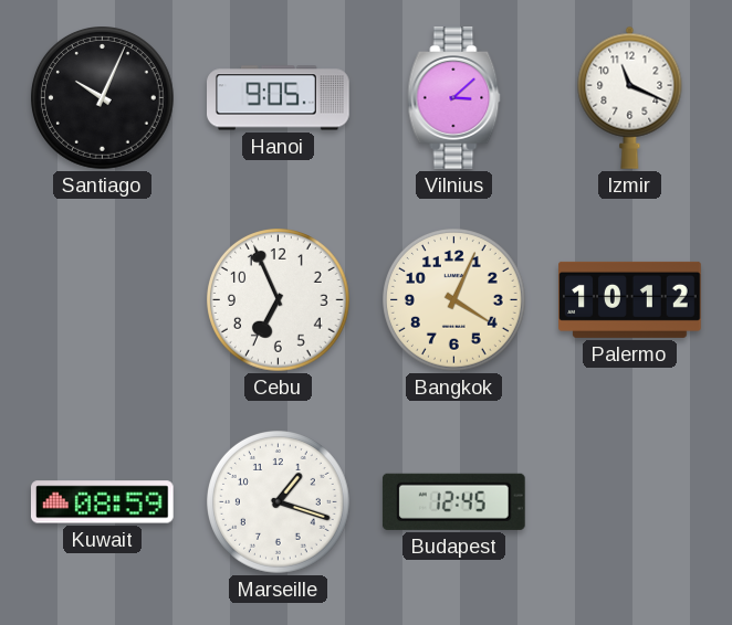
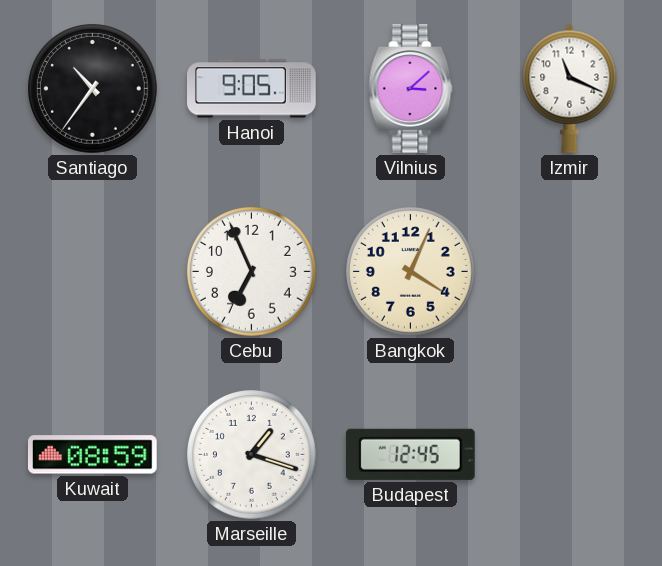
Santiago: 10:04 -> 10:36
Palermo: 10:12 -> none
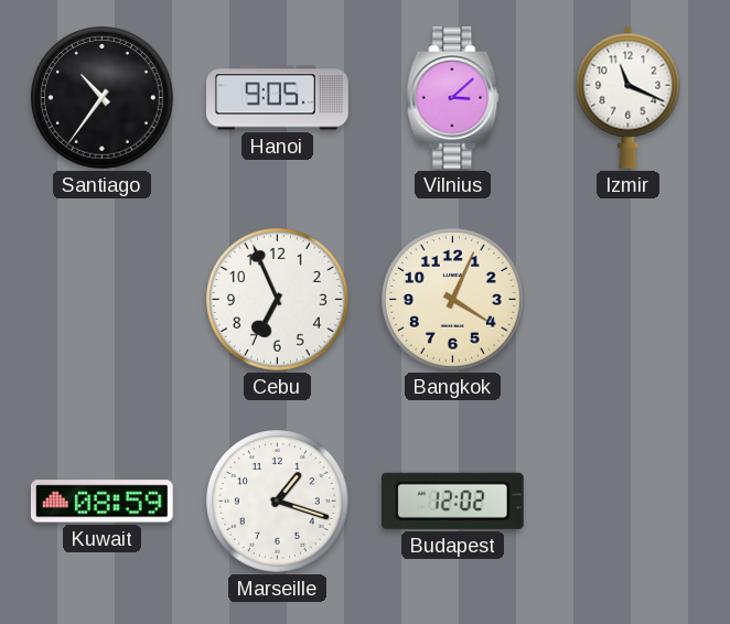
Budapest: 12:45 -> 12:02
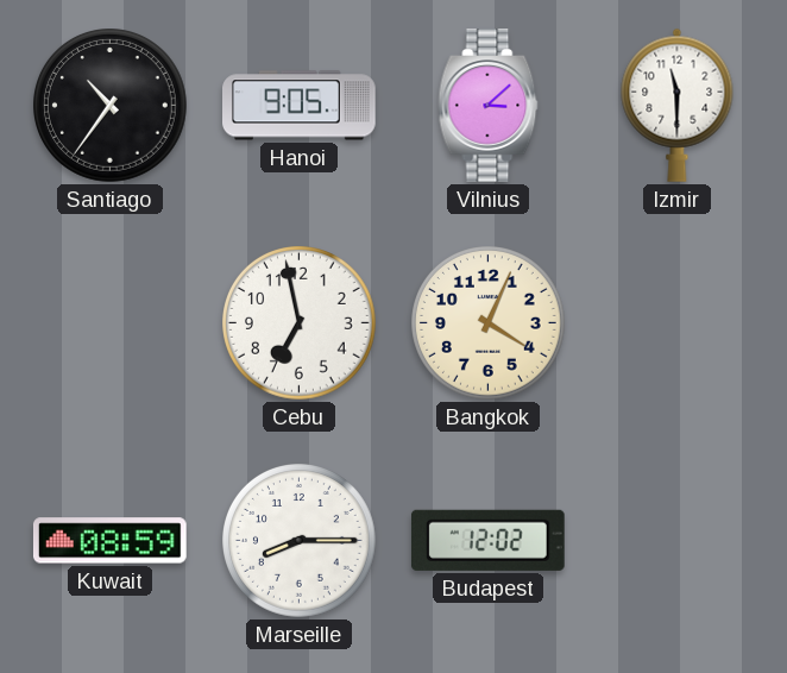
Izmir: 11:19 -> 11:30
Cebu: 6:56 -> 6:58
Marseille: 1:18 -> 8:15
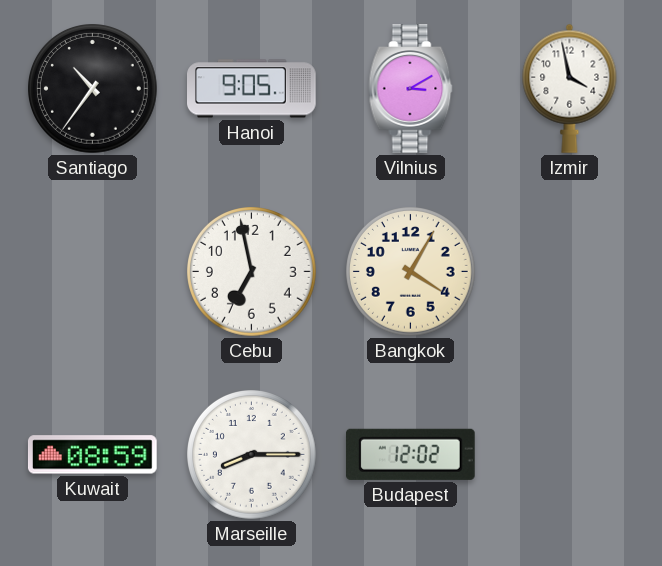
Vilnius: 3:08 -> 3:10
Izmir: 11:30 -> 3:58
Bangkok: 4:04 -> 4:05
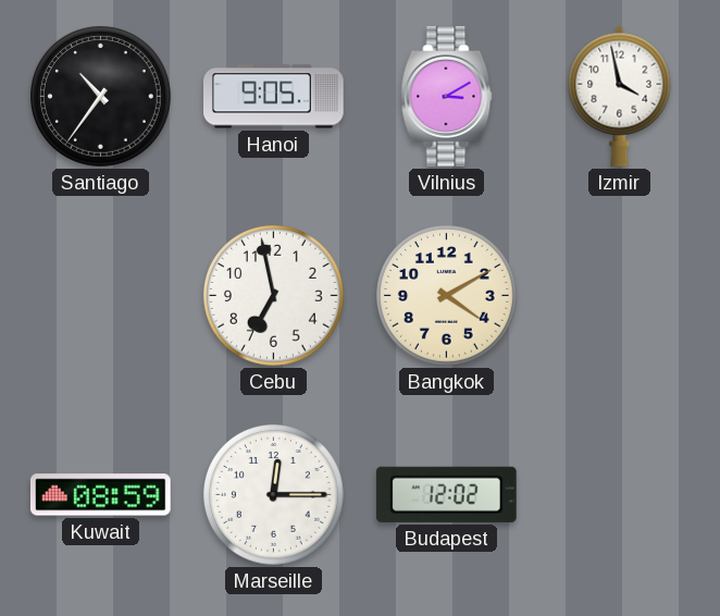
Bangkok: 4:05 -> 4:10
Marseille: 8:15 -> 12:15
